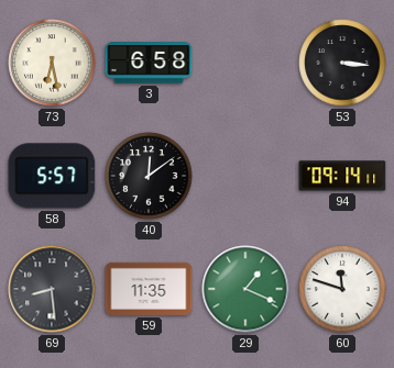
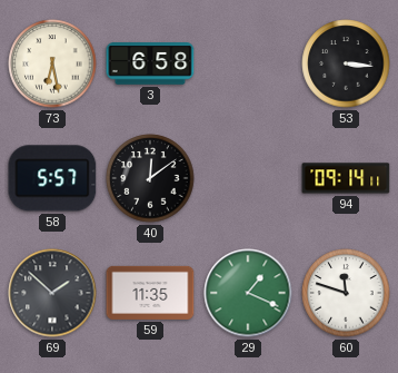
69: 8:29 -> 1:52
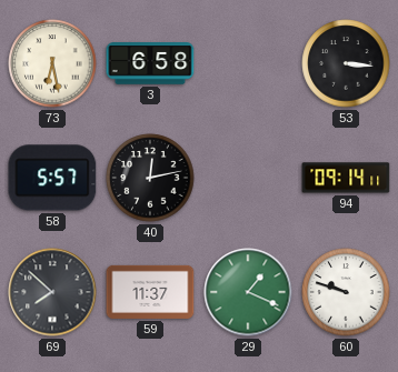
40: 12:09 -> 12:13
69: 1:52 -> 7:52
59: 11:35 -> 11:37
60: 11:48 -> 9:48
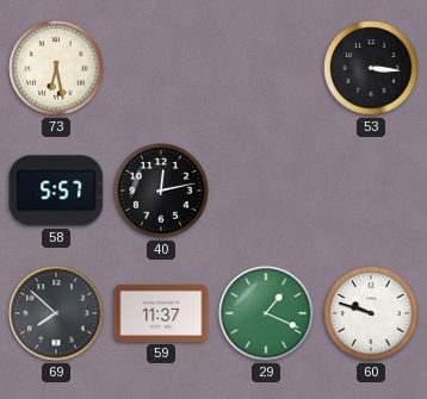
3: 6:58 -> none
94: 09:14 -> none
